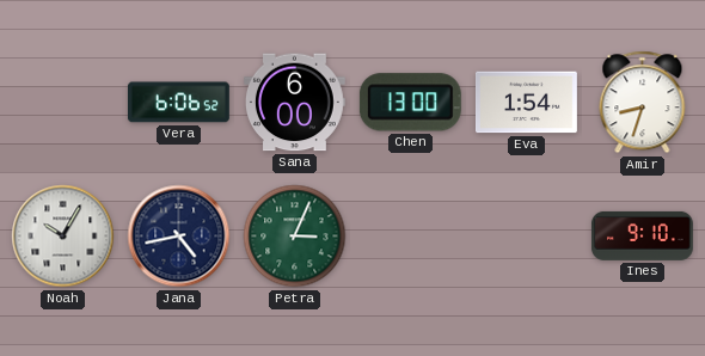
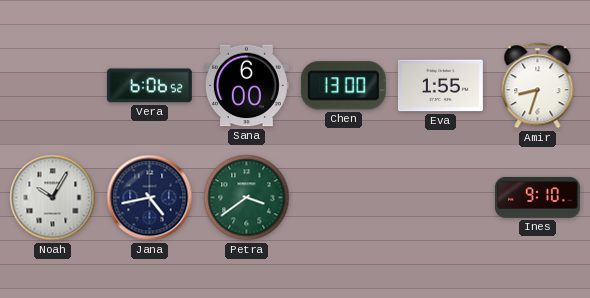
Eva: 1:54 -> 1:55
Petra: 3:04 -> 3:39
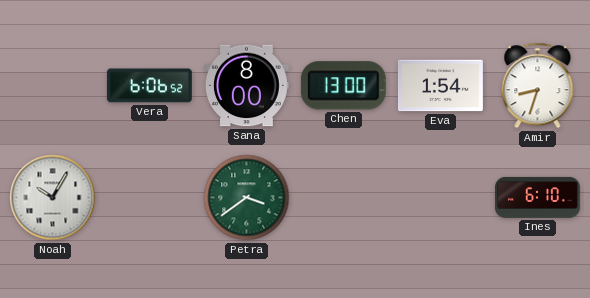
Sana: 6:00 -> 8:00
Eva: 1:55 -> 1:54
Jana: 4:43 -> none
Ines: 9:10 -> 6:10
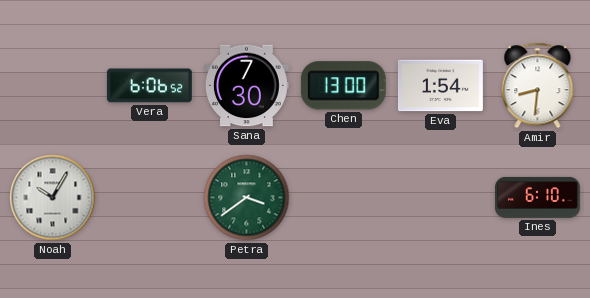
Sana: 8:00 -> 7:30
Amir: 8:33 -> 8:31
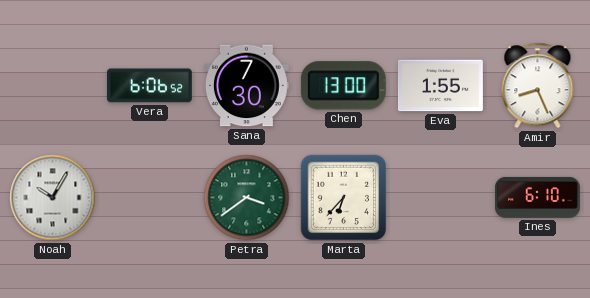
Eva: 1:54 -> 1:55
Amir: 8:31 -> 8:26
Marta: none -> 6:37
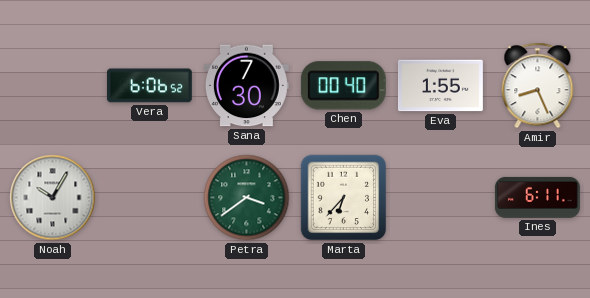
Chen: 13:00 -> 00:40
Ines: 6:10 -> 6:11
